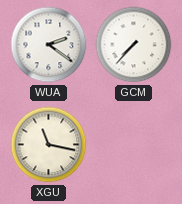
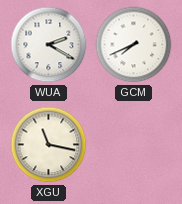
WUA: 2:21 -> 2:20
GCM: 7:37 -> 7:41
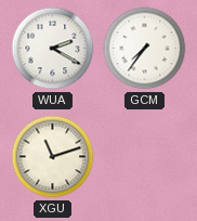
GCM: 7:41 -> 7:36
XGU: 11:17 -> 11:12
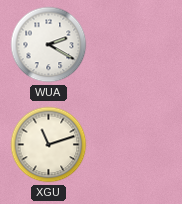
GCM: 7:36 -> none
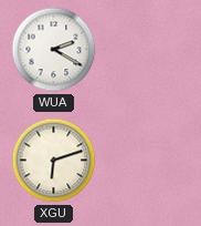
XGU: 11:12 -> 6:12
